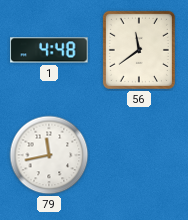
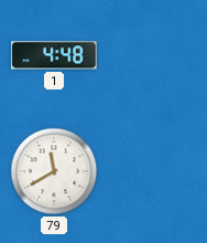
56: 11:39 -> none
79: 11:43 -> 11:40
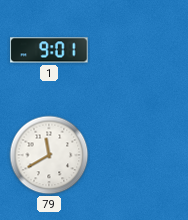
1: 4:48 -> 9:01
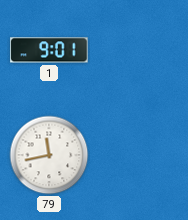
79: 11:40 -> 11:43
